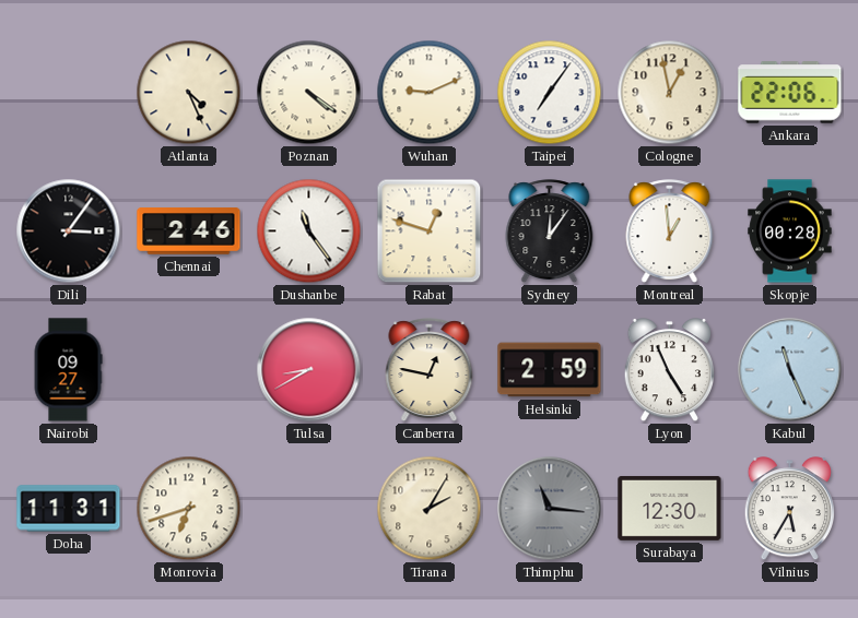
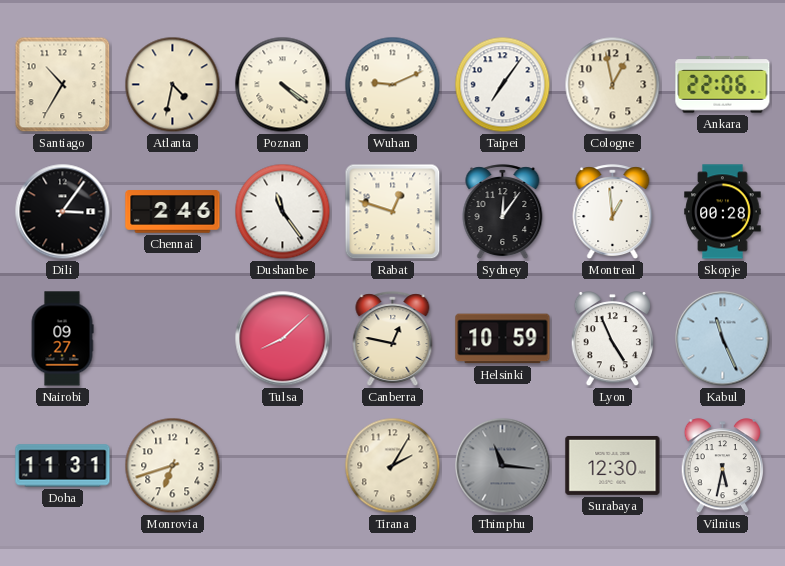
Santiago: none -> 10:35
Atlanta: 4:26 -> 4:32
Tulsa: 8:40 -> 8:08
Helsinki: 2:59 -> 10:59
Vilnius: 5:35 -> 5:32
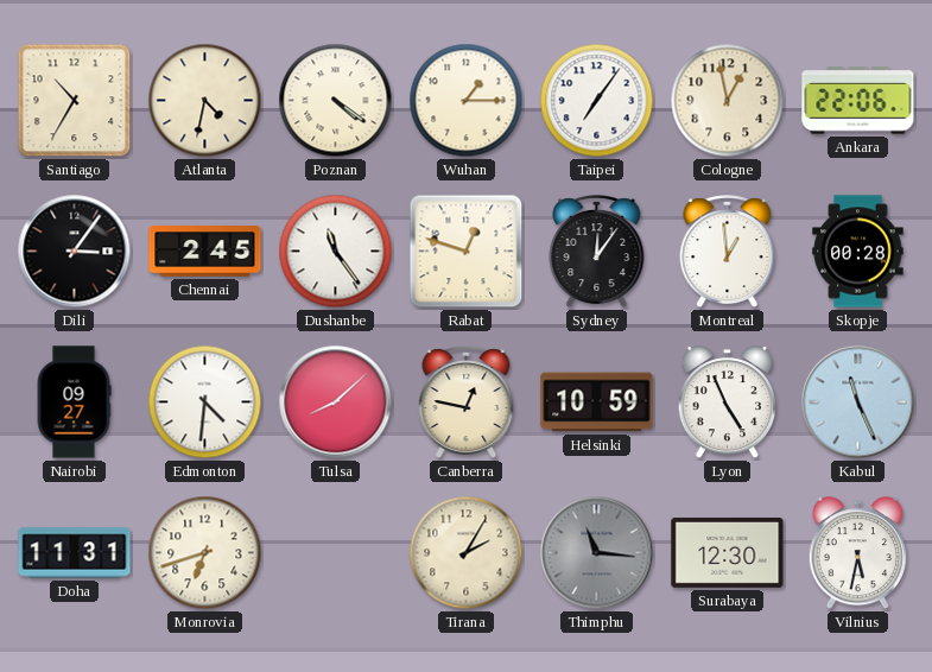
Wuhan: 9:11 -> 1:15
Chennai: 2:46 -> 2:45
Edmonton: none -> 4:31
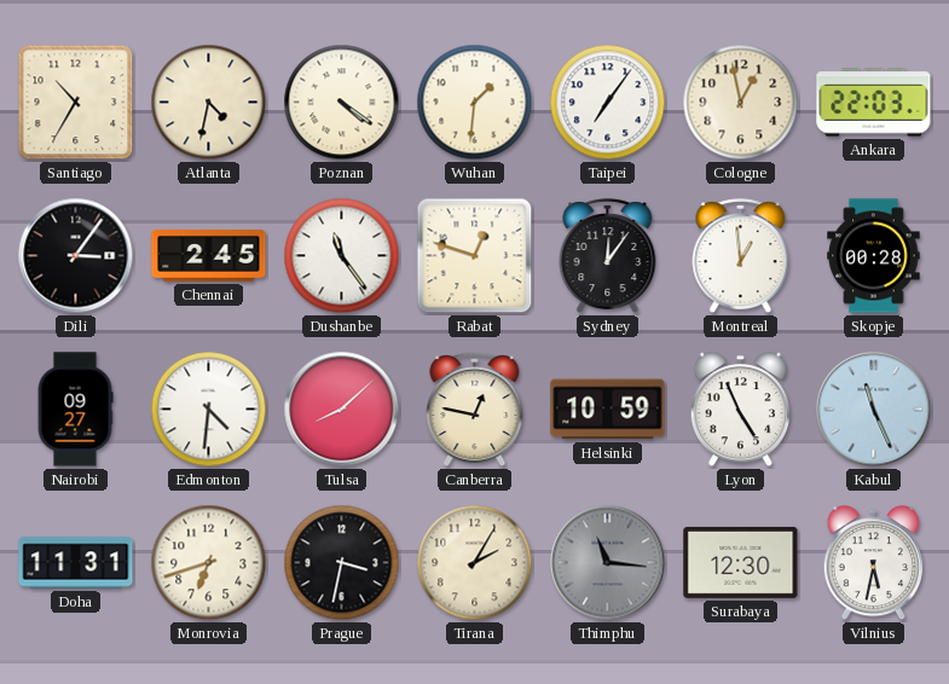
Wuhan: 1:15 -> 1:31
Ankara: 22:06 -> 22:03
Prague: none -> 3:32
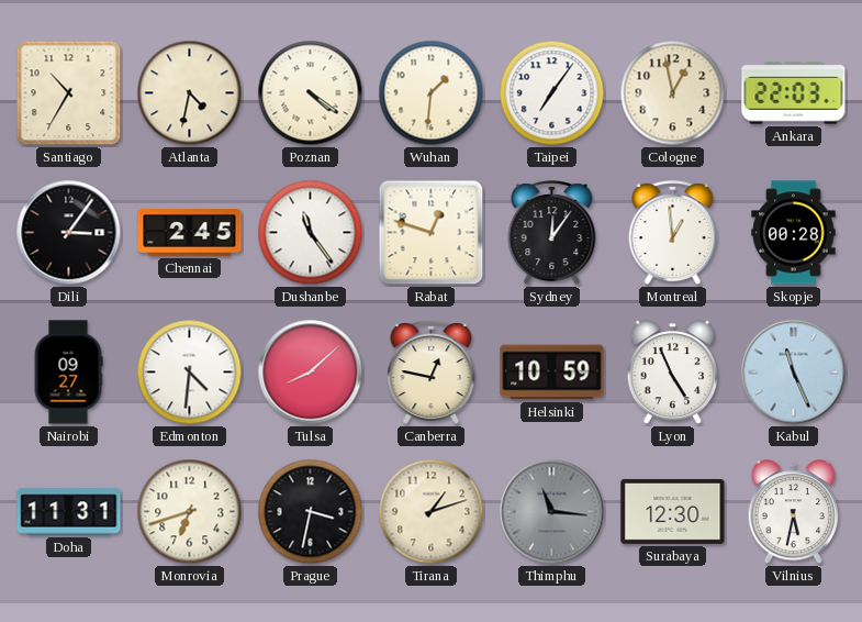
Tirana: 2:05 -> 1:12
